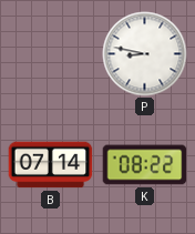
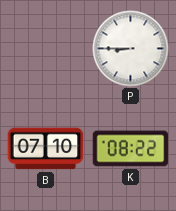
P: 8:47 -> 8:45
B: 07:14 -> 07:10
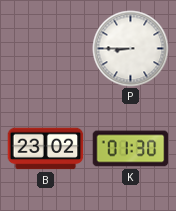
B: 07:10 -> 23:02
K: 08:22 -> 01:30
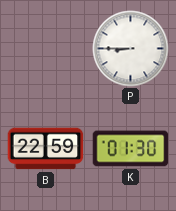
B: 23:02 -> 22:59
